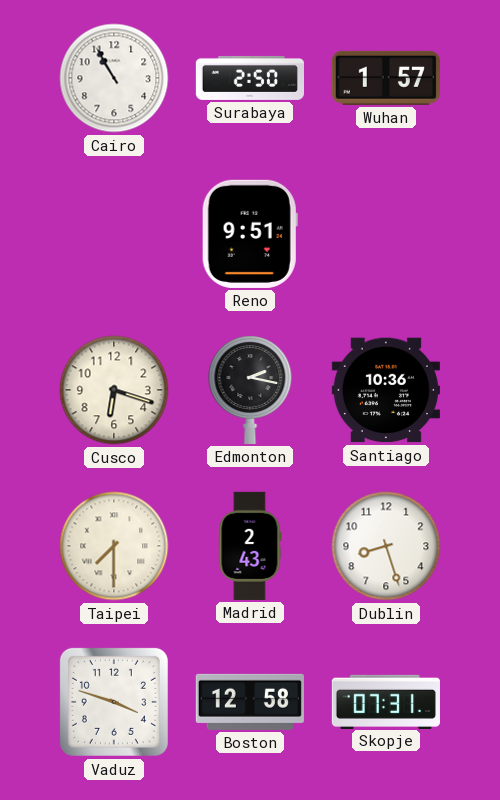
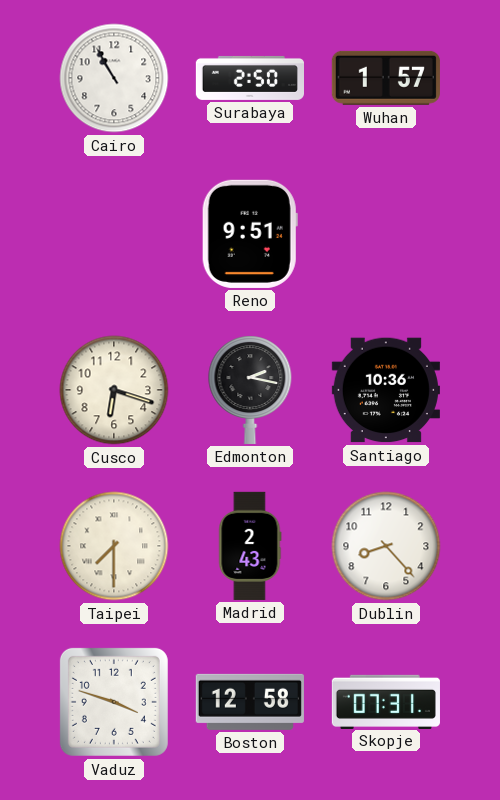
Dublin: 8:27 -> 8:23
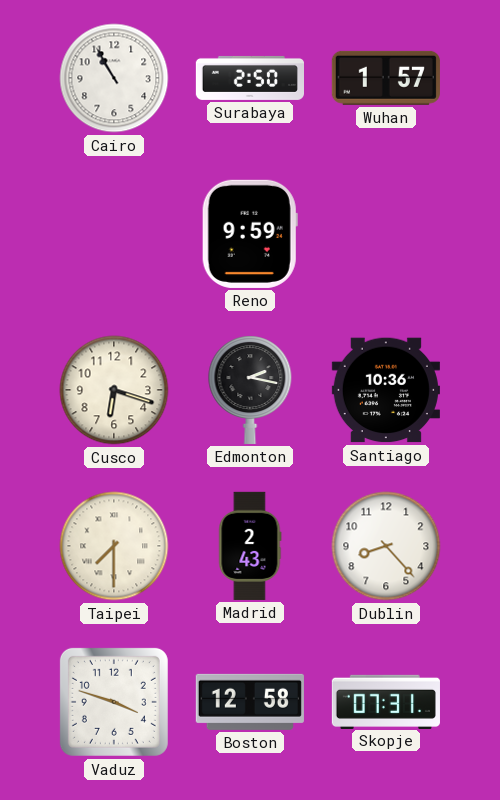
Reno: 9:51 -> 9:59
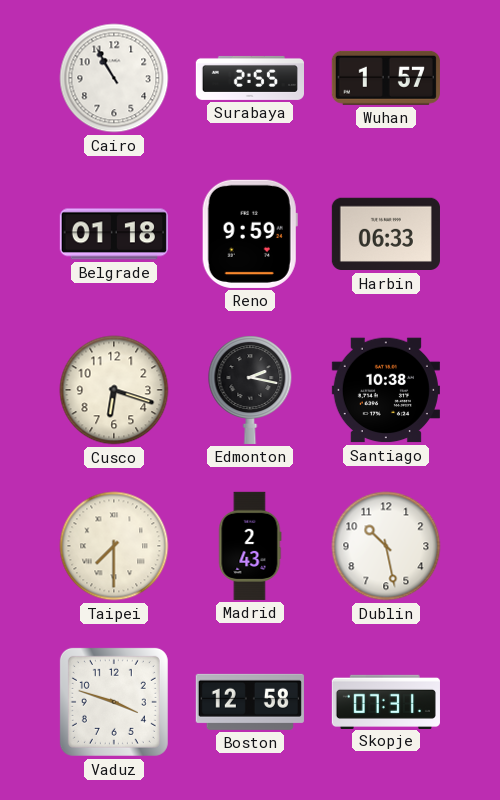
Surabaya: 2:50 -> 2:55
Belgrade: none -> 01:18
Harbin: none -> 06:33
Santiago: 10:36 -> 10:38
Dublin: 8:23 -> 10:28
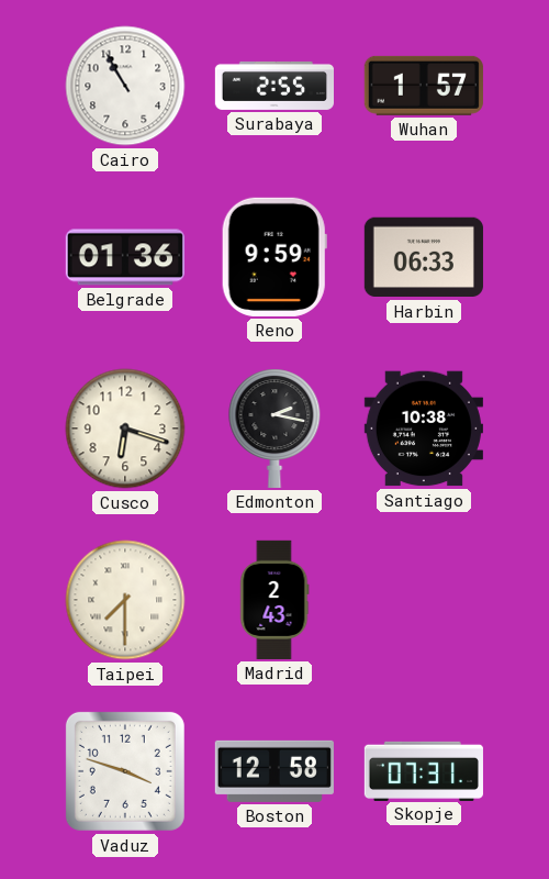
Belgrade: 01:18 -> 01:36
Dublin: 10:28 -> none
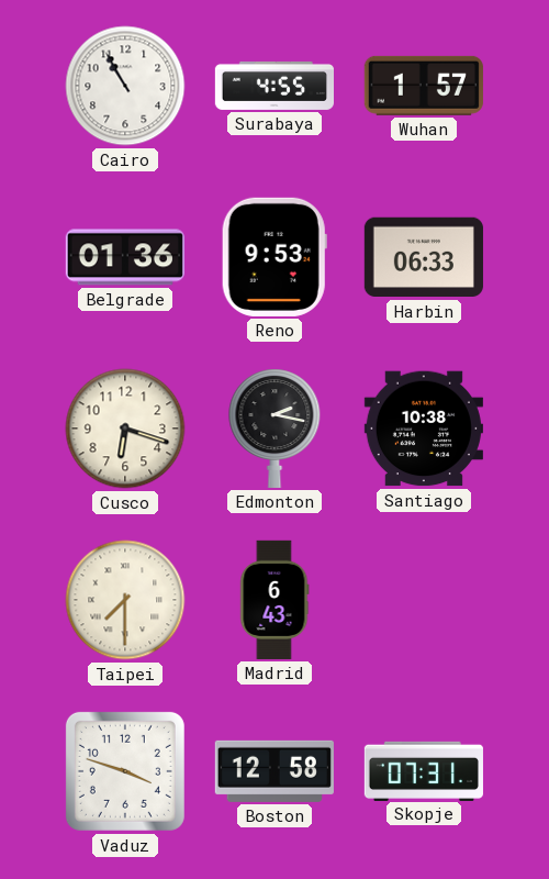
Surabaya: 2:55 -> 4:55
Reno: 9:59 -> 9:53
Madrid: 2:43 -> 6:43
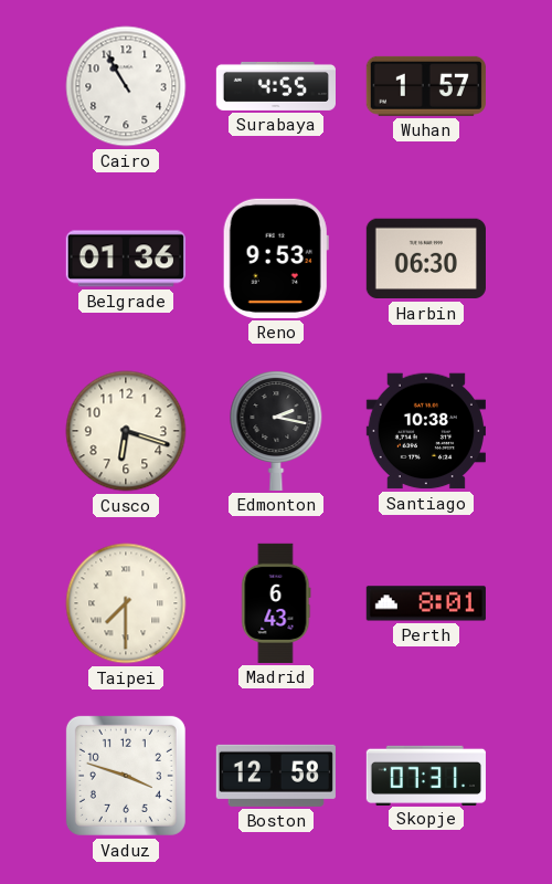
Harbin: 06:33 -> 06:30
Perth: none -> 8:01
